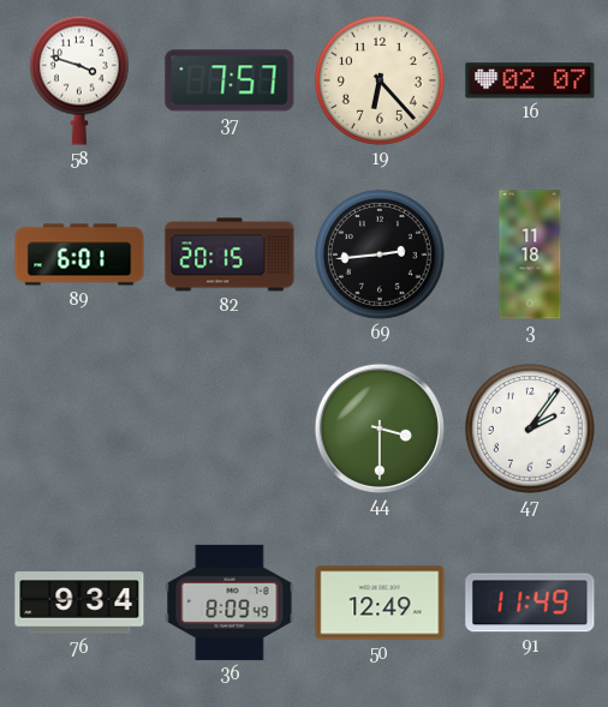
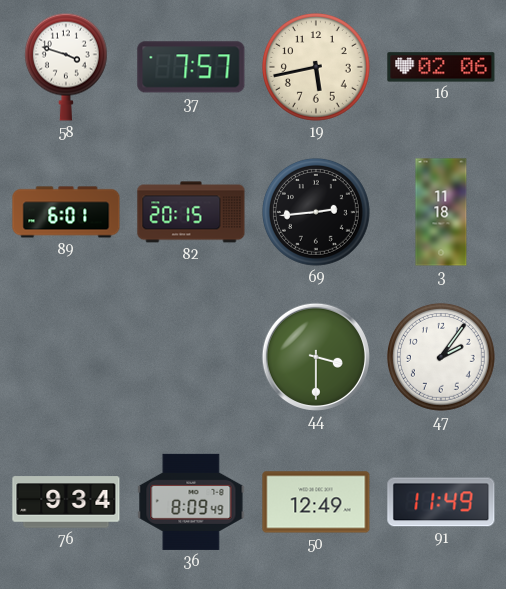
19: 6:23 -> 5:43
16: 02:07 -> 02:06
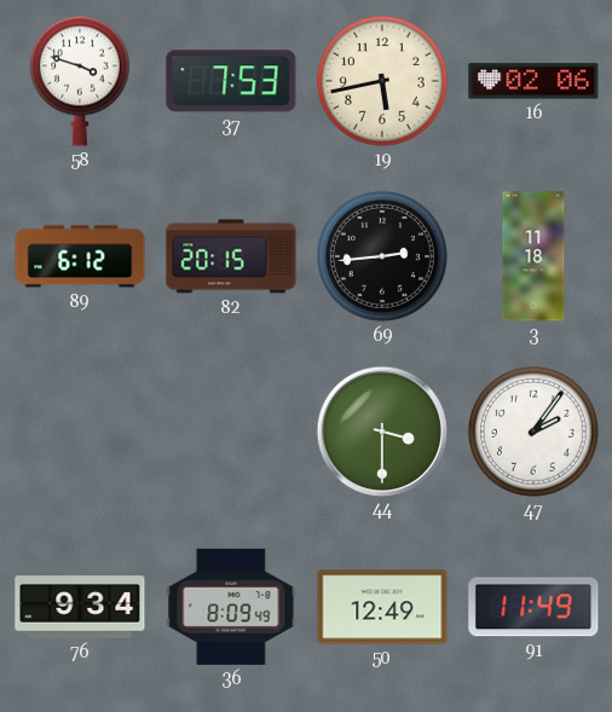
37: 7:57 -> 7:53
89: 6:01 -> 6:12
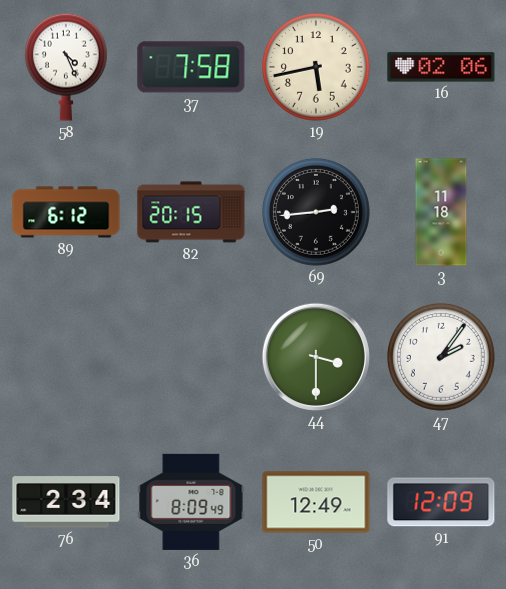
58: 3:48 -> 4:26
37: 7:53 -> 7:58
76: 9:34 -> 2:34
91: 11:49 -> 12:09
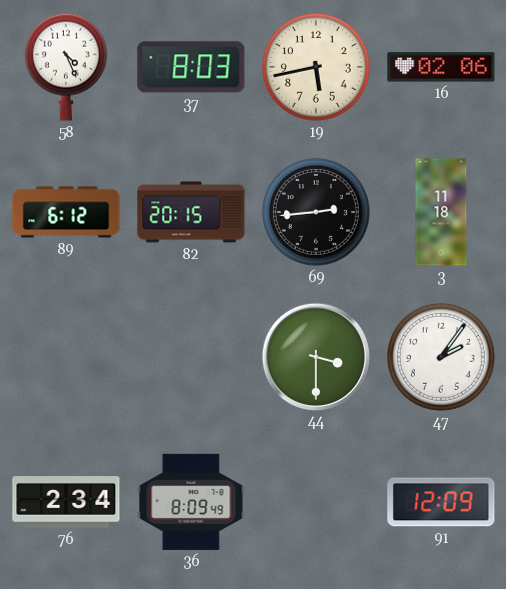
37: 7:58 -> 8:03
50: 12:49 -> none
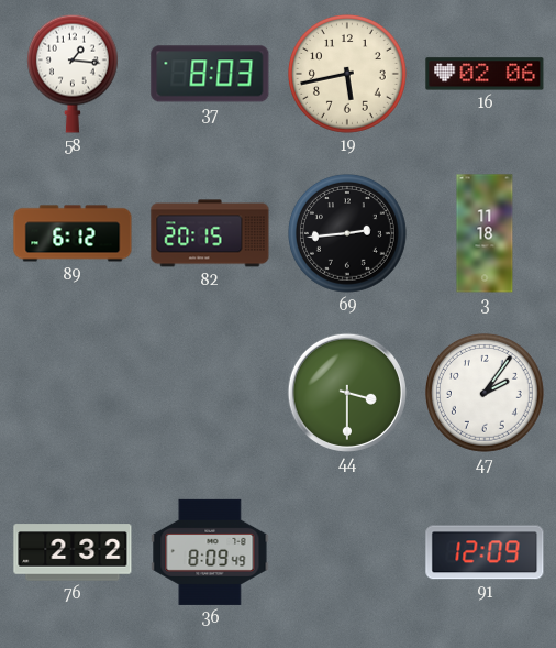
58: 4:26 -> 1:16
76: 2:34 -> 2:32
